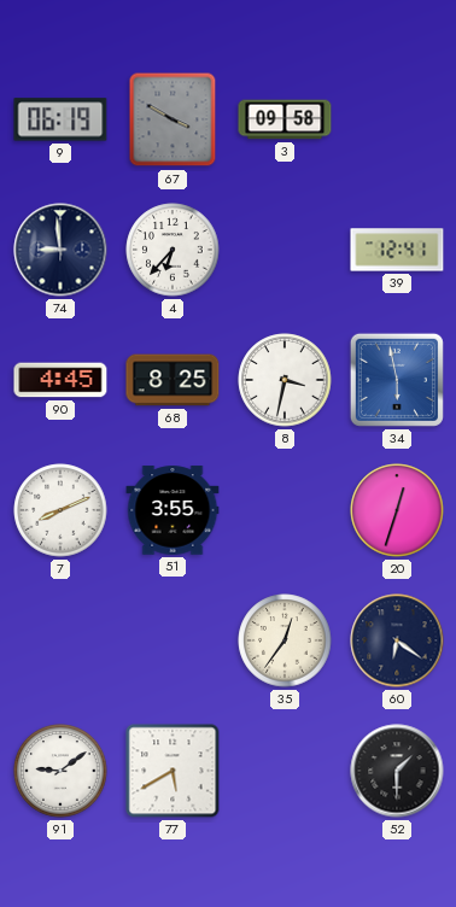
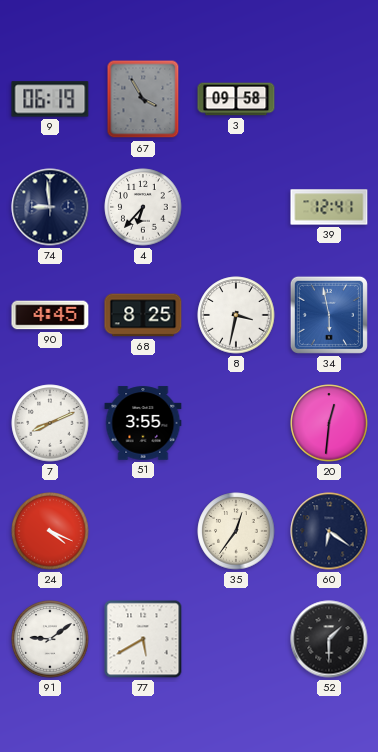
67: 3:50 -> 3:55
20: 12:33 -> 12:31
24: none -> 4:19
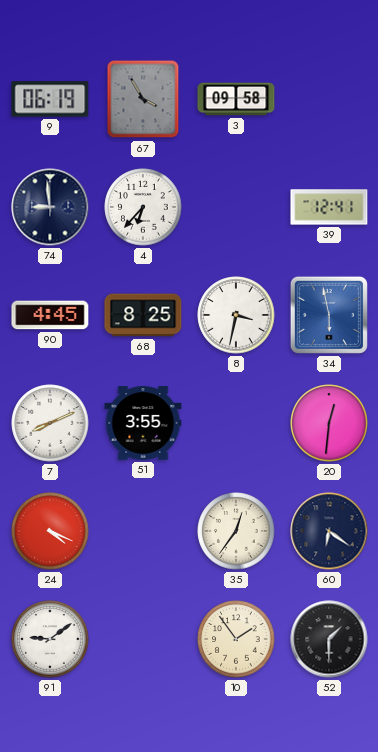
77: 5:40 -> none
10: none -> 1:54
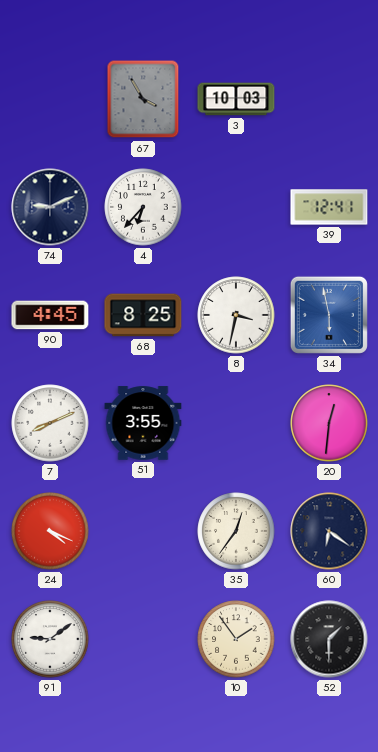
9: 06:19 -> none
3: 09:58 -> 10:03
74: 8:59 -> 9:11
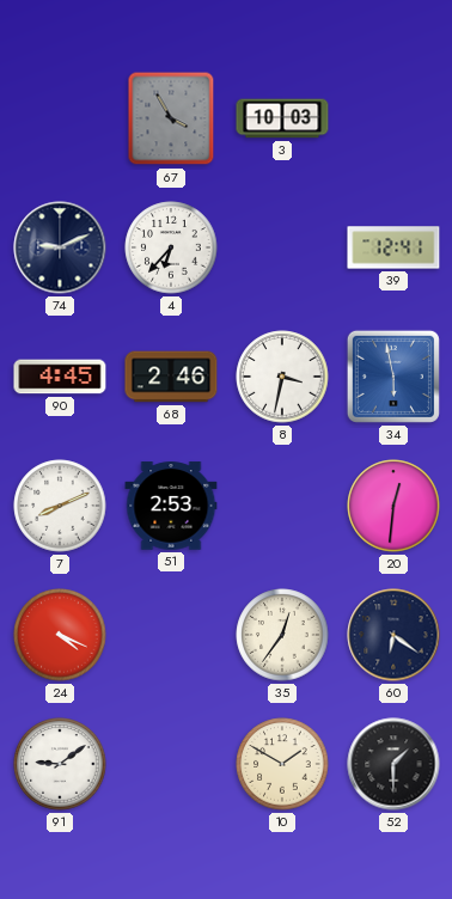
68: 8:25 -> 2:46
51: 3:55 -> 2:53
10: 1:54 -> 1:50
